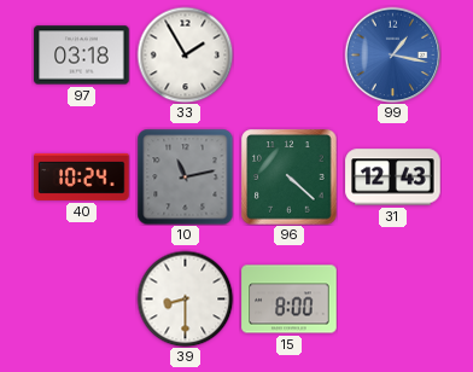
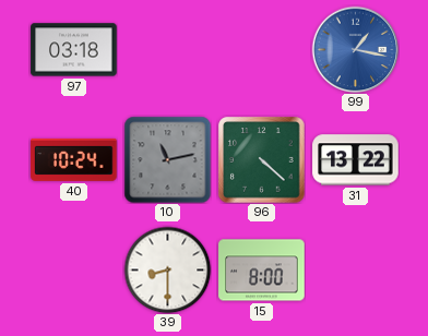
33: 1:55 -> none
31: 12:43 -> 13:22
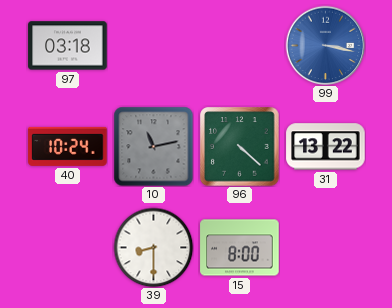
99: 1:17 -> 3:17
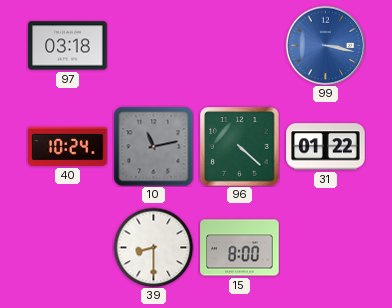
31: 13:22 -> 01:22
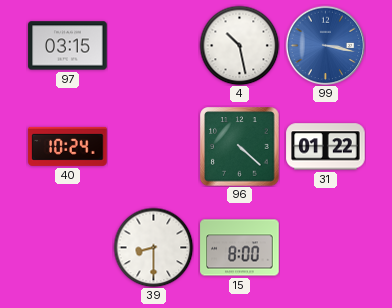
97: 03:18 -> 03:15
4: none -> 10:28
10: 11:13 -> none
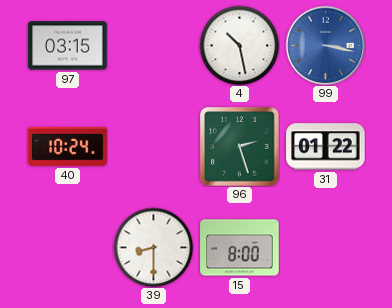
96: 4:22 -> 2:27
